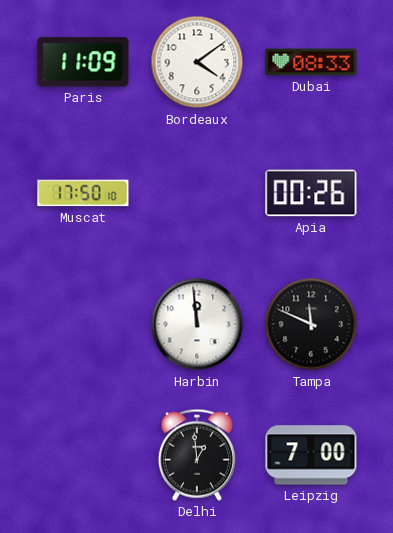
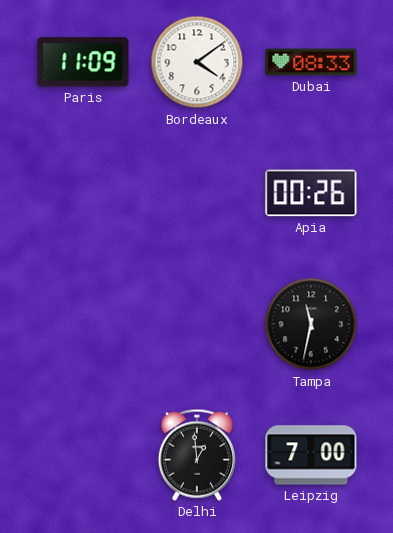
Muscat: 17:50 -> none
Harbin: 11:59 -> none
Tampa: 11:49 -> 11:32
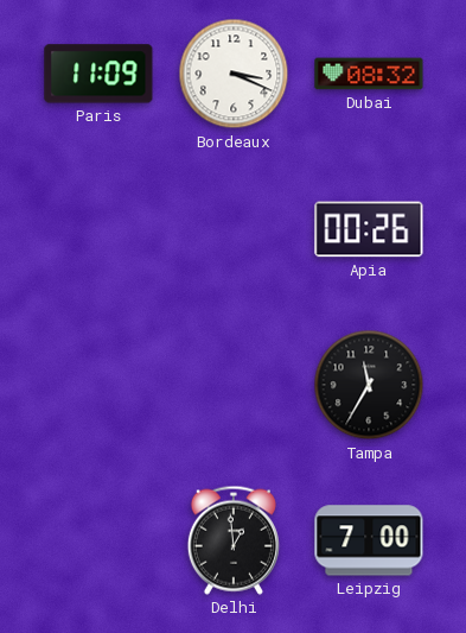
Bordeaux: 4:09 -> 3:19
Dubai: 08:33 -> 08:32
Tampa: 11:32 -> 11:35
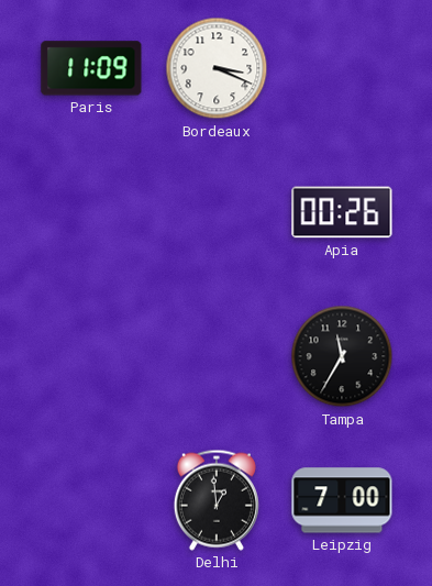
Dubai: 08:32 -> none
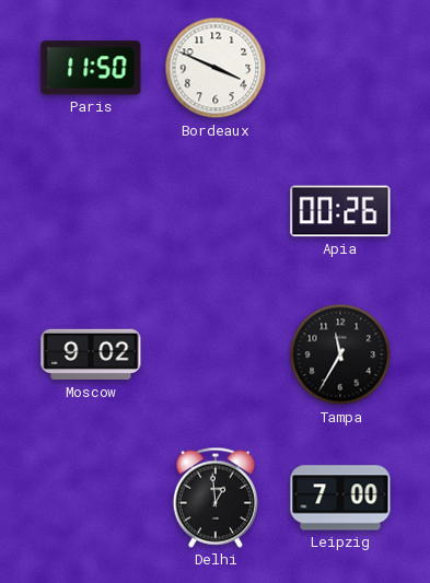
Paris: 11:09 -> 11:50
Bordeaux: 3:19 -> 3:49
Moscow: none -> 9:02
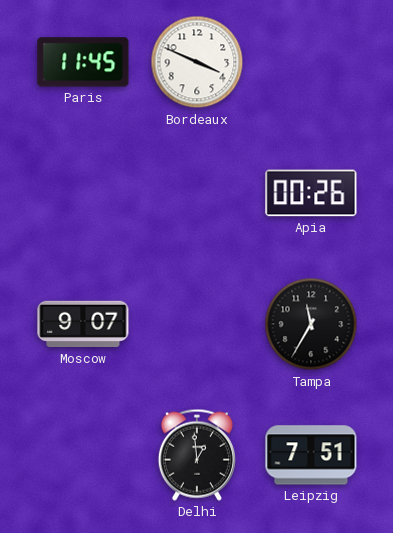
Paris: 11:50 -> 11:45
Moscow: 9:02 -> 9:07
Leipzig: 7:00 -> 7:51
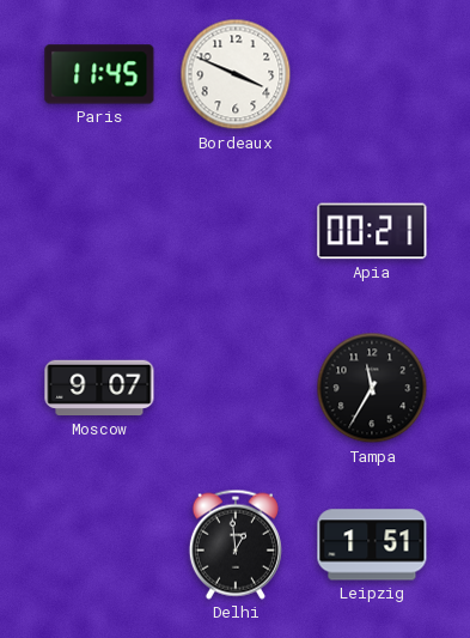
Apia: 00:26 -> 00:21
Leipzig: 7:51 -> 1:51
